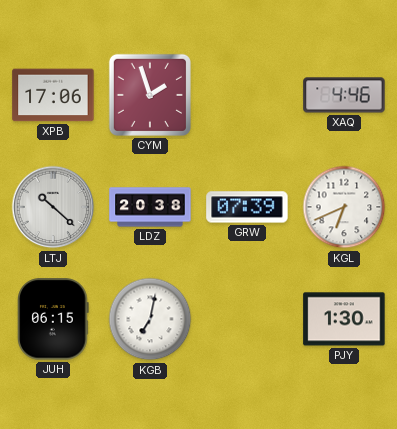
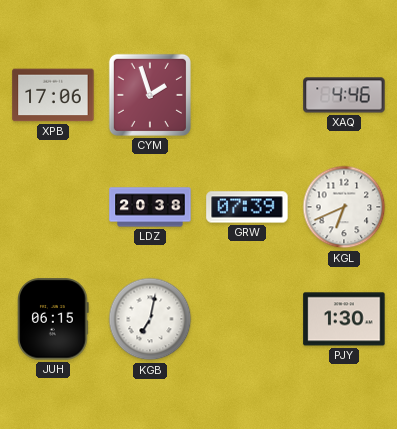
LTJ: 10:22 -> none
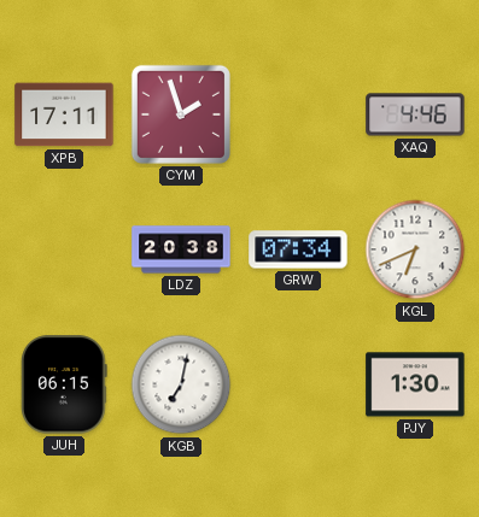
XPB: 17:06 -> 17:11
GRW: 07:39 -> 07:34
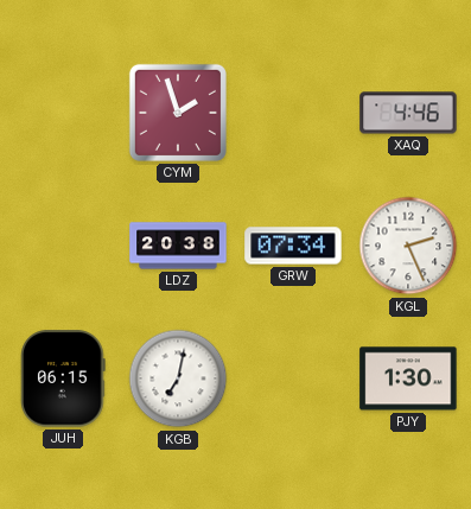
XPB: 17:11 -> none
KGL: 6:41 -> 2:26
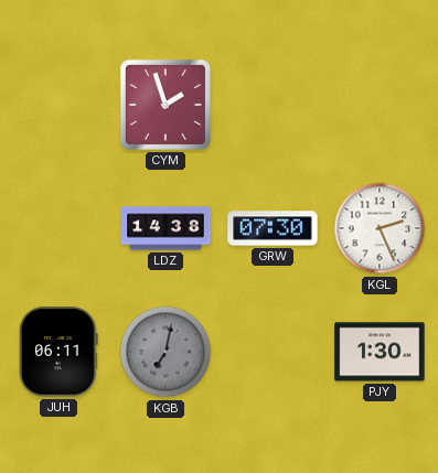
XAQ: 4:46 -> none
LDZ: 20:38 -> 14:38
GRW: 07:34 -> 07:30
JUH: 06:15 -> 06:11
KGB dial: white -> grey
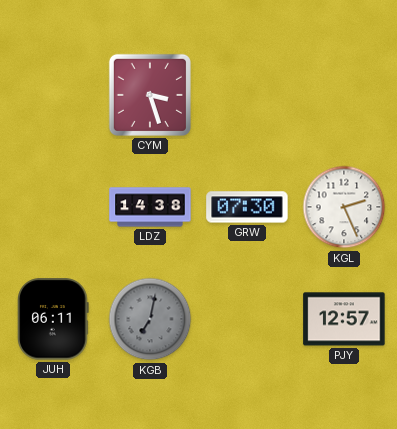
CYM: 1:57 -> 3:27
PJY: 1:30 -> 12:57
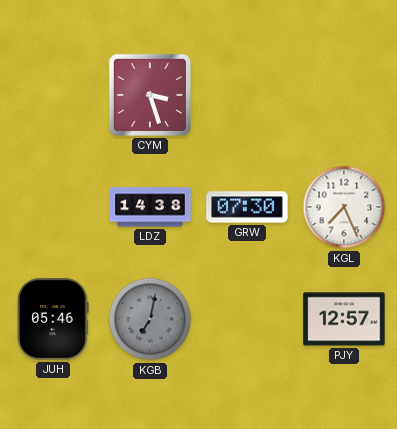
KGL: 2:26 -> 7:26
JUH: 06:11 -> 05:46
